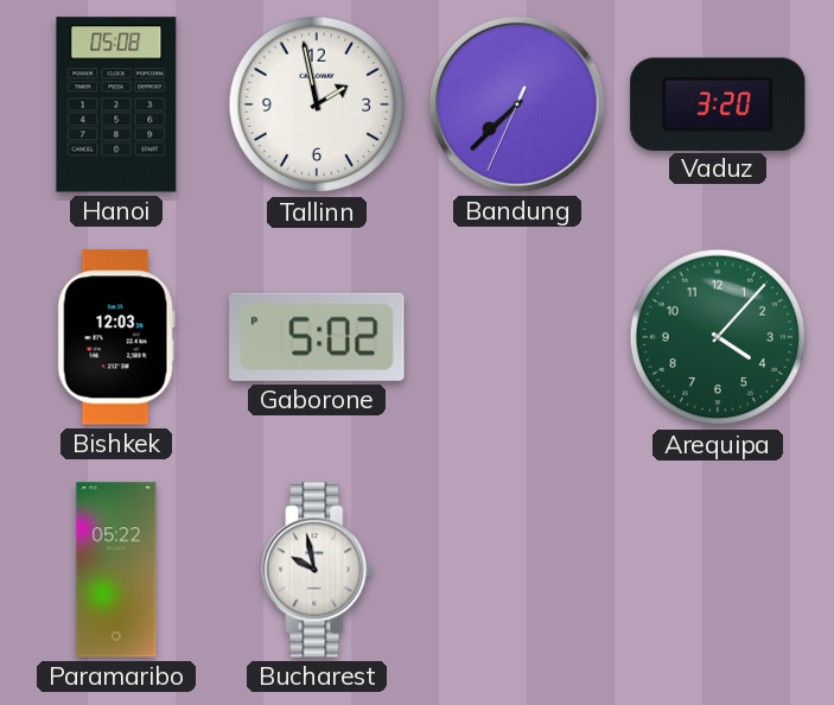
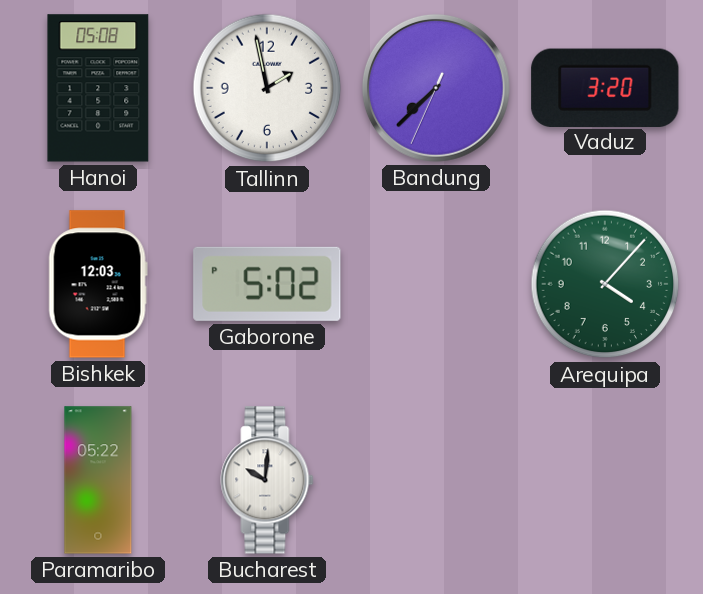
Bucharest: 9:58 -> 10:01
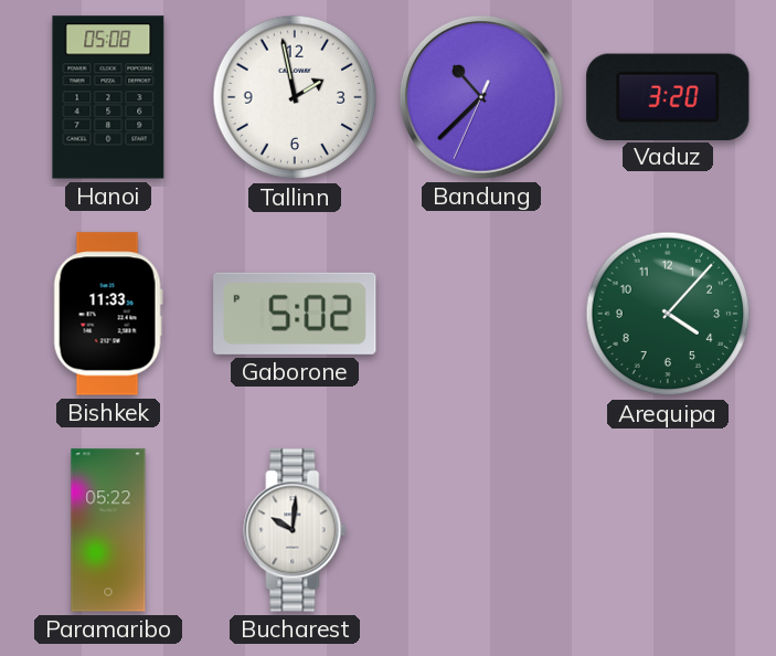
Bandung: 7:37 -> 10:37
Bishkek: 12:03 -> 11:33
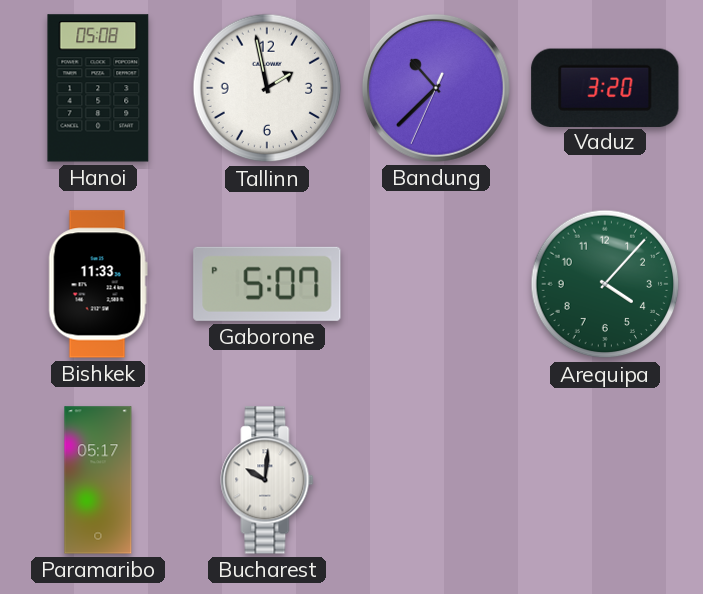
Gaborone: 5:02 -> 5:07
Paramaribo: 05:22 -> 05:17
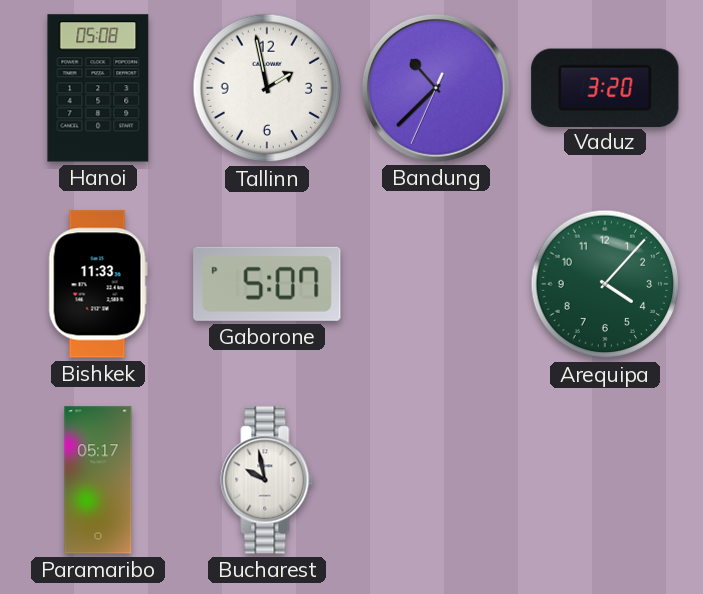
Bucharest: 10:01 -> 9:58
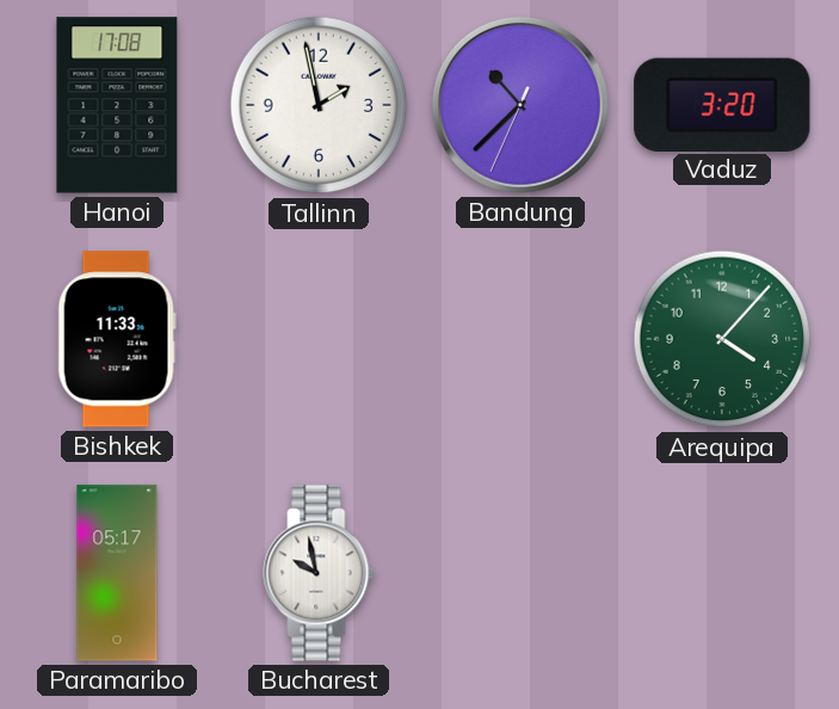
Hanoi: 05:08 -> 17:08
Gaborone: 5:07 -> none
